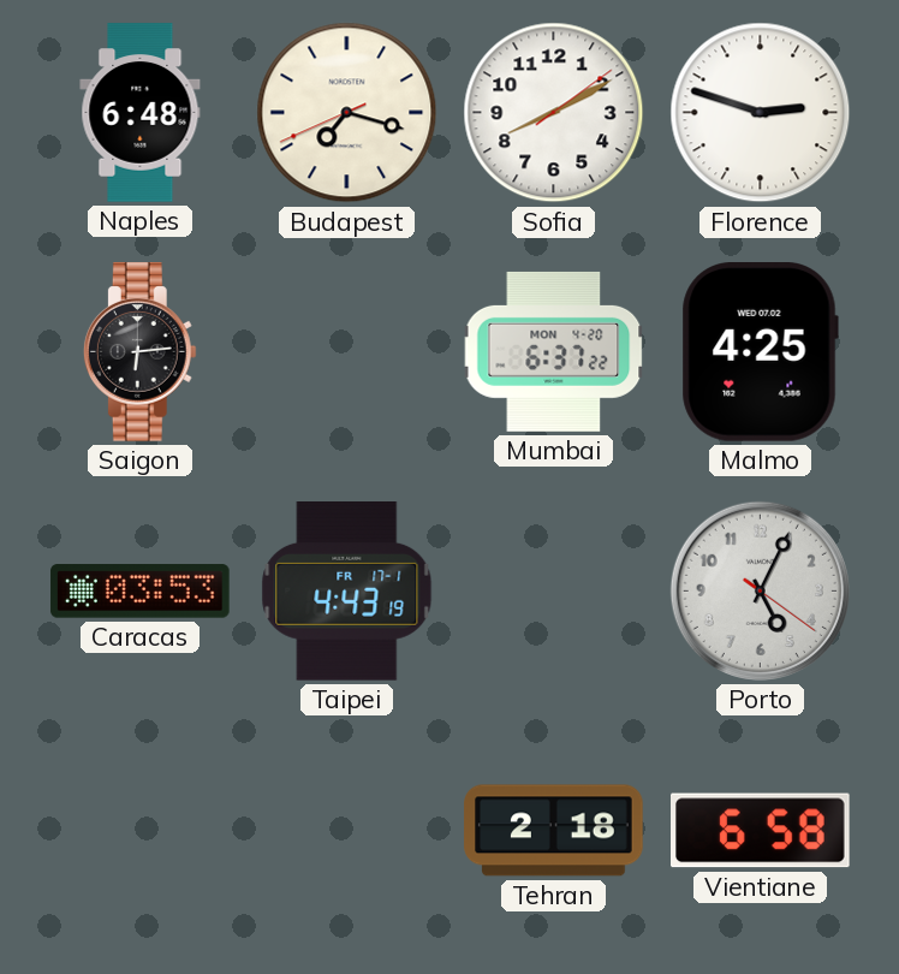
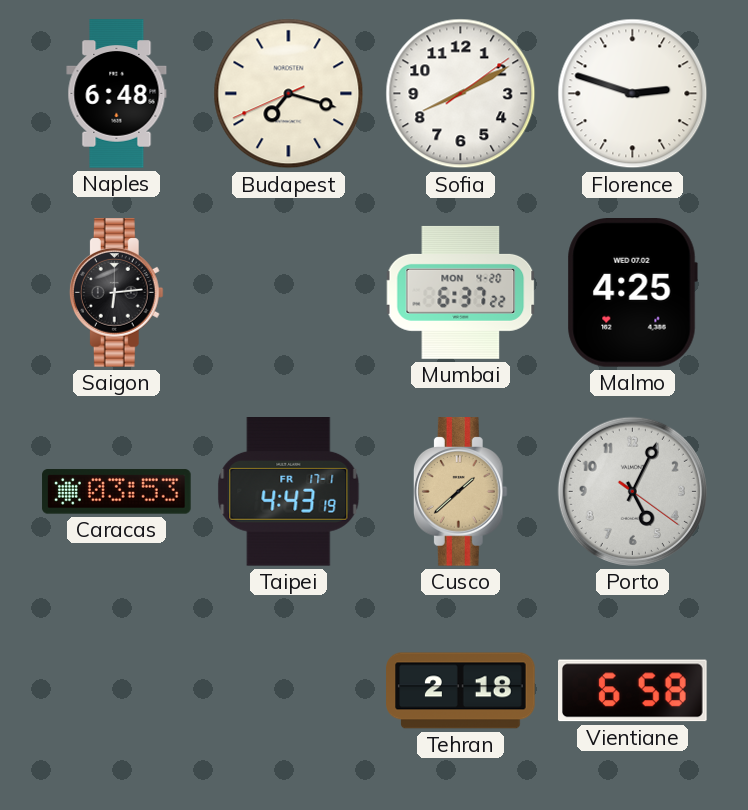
Cusco: none -> 1:38
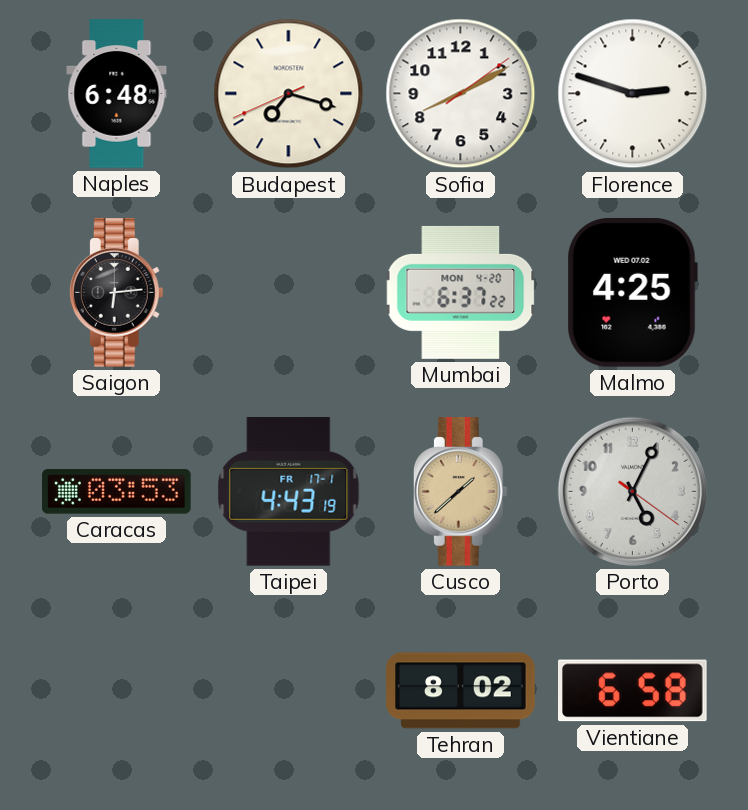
Tehran: 2:18 -> 8:02
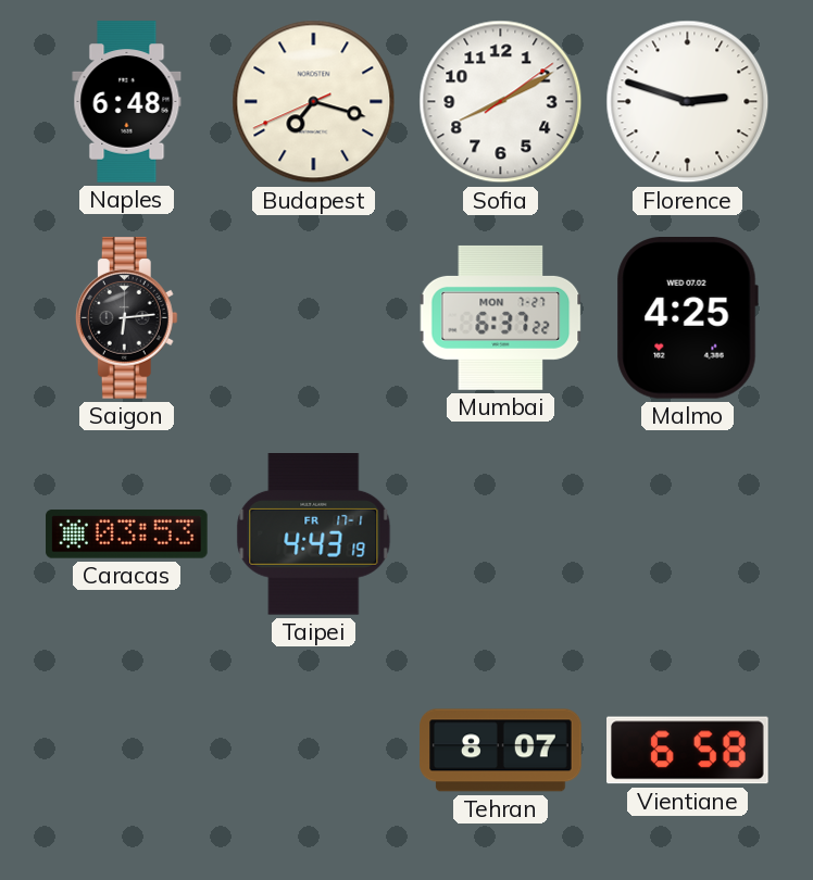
Mumbai date: MON 4-20 -> MON 7-27
Cusco: 1:38 -> none
Porto: 5:04 -> none
Tehran: 8:02 -> 8:07
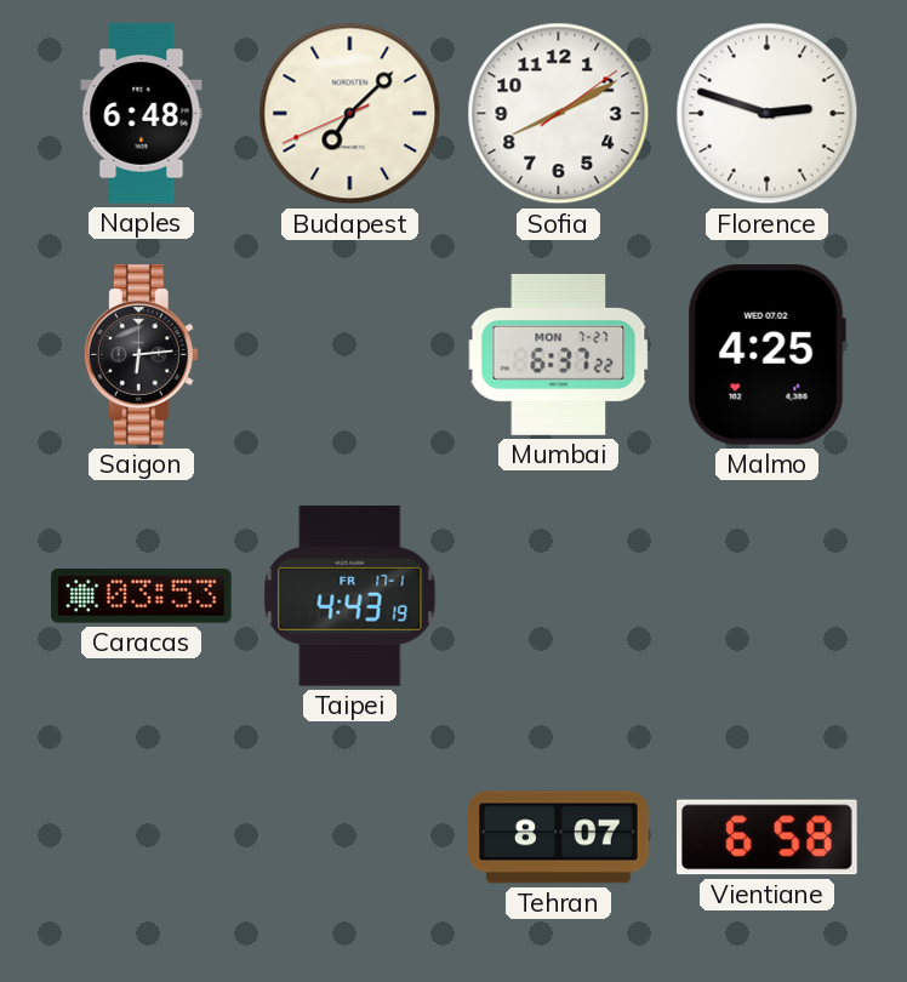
Budapest: 7:17 -> 7:07
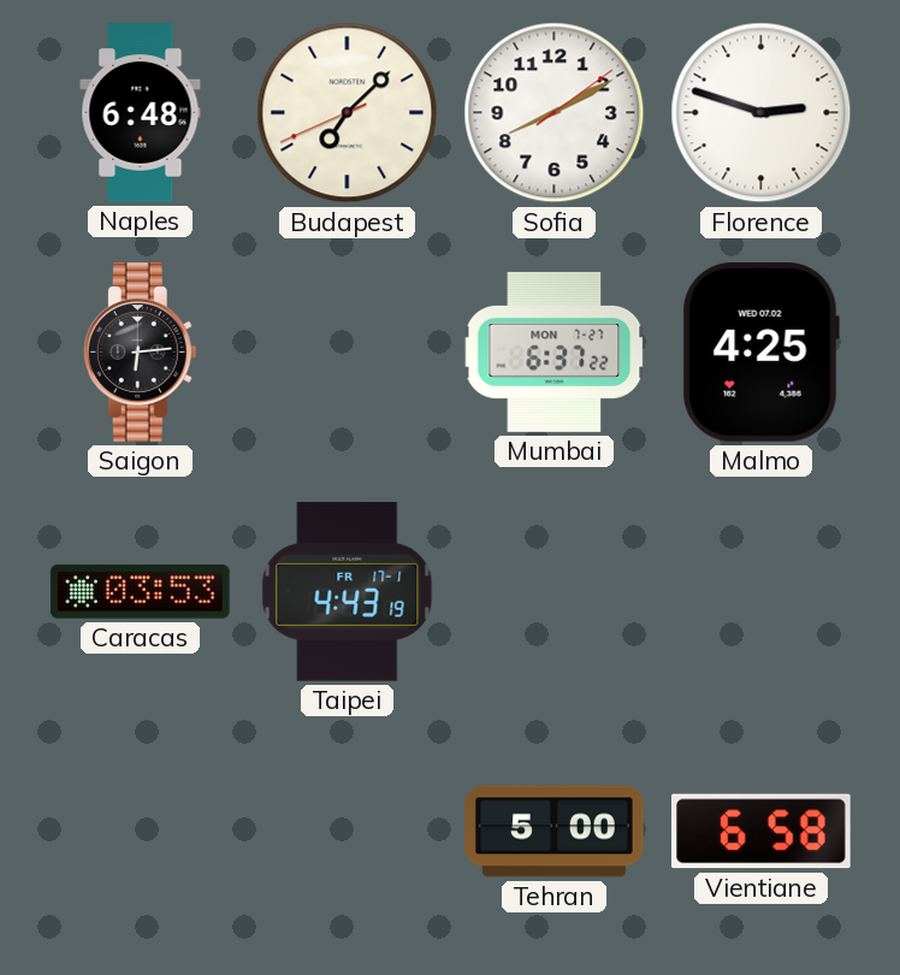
Tehran: 8:07 -> 5:00
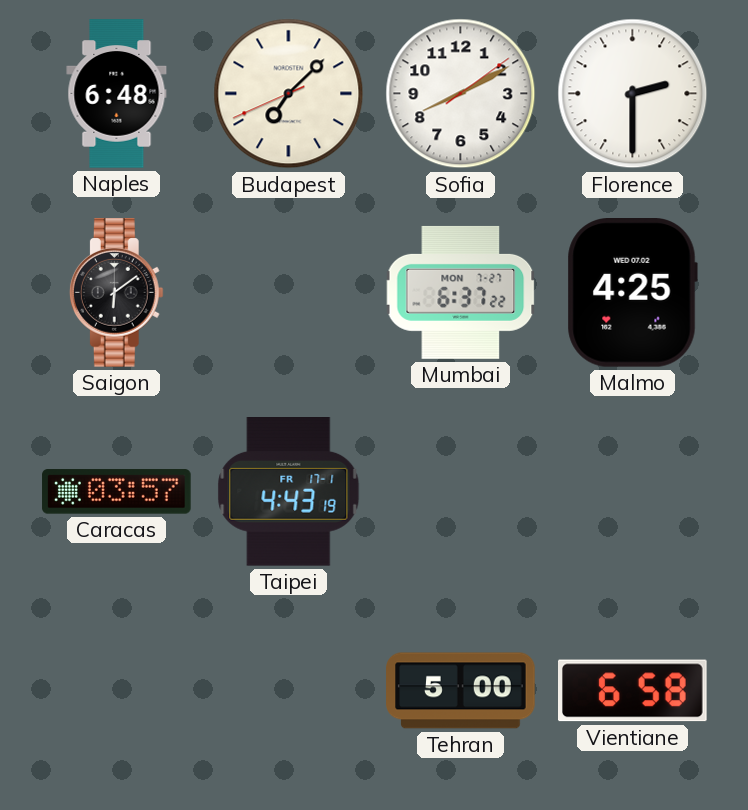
Florence: 2:48 -> 2:30
Saigon: 6:14 -> 6:09
Caracas: 03:53 -> 03:57
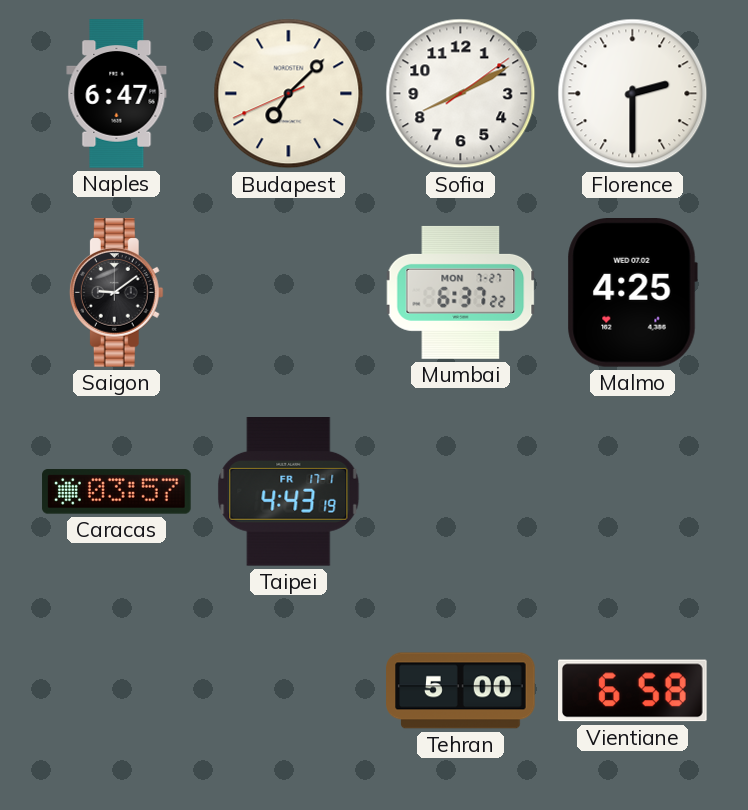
Naples: 6:48 -> 6:47
Saigon: 6:09 -> 9:09
